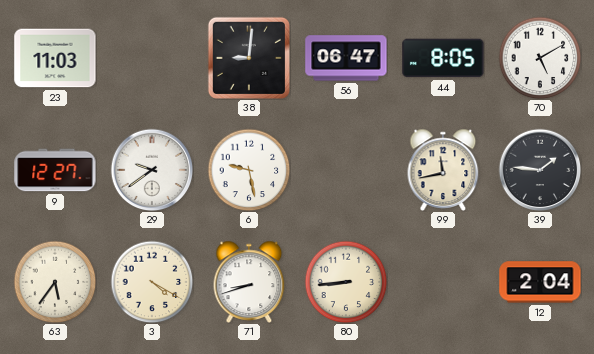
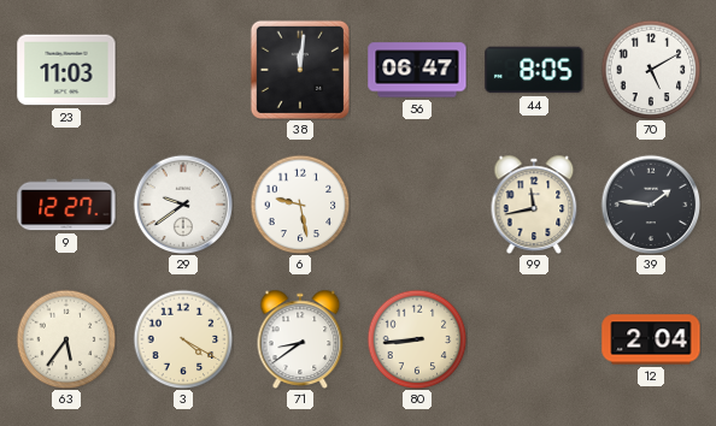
38: 9:01 -> 12:01
71: 8:42 -> 8:39
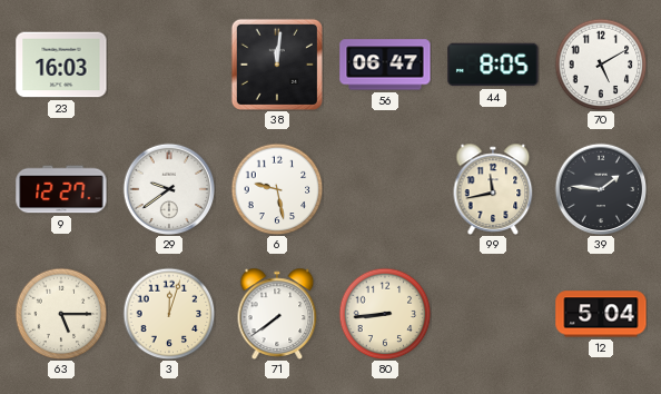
23: 11:03 -> 16:03
63: 5:36 -> 5:15
3: 4:20 -> 12:03
71: 8:39 -> 7:39
12: 2:04 -> 5:04
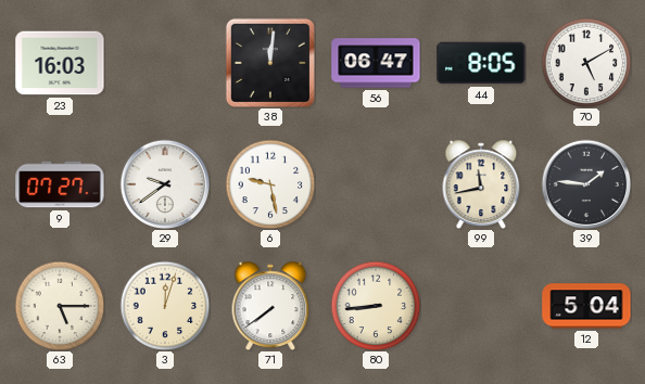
9: 12:27 -> 07:27
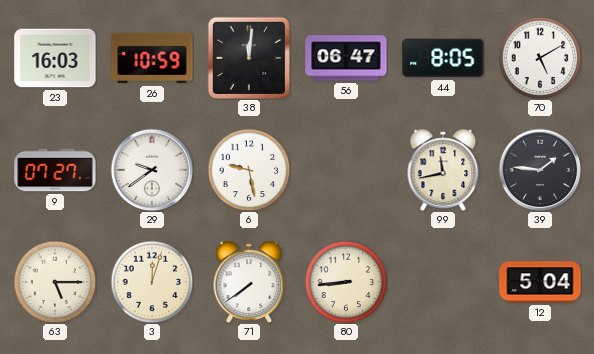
26: none -> 10:59
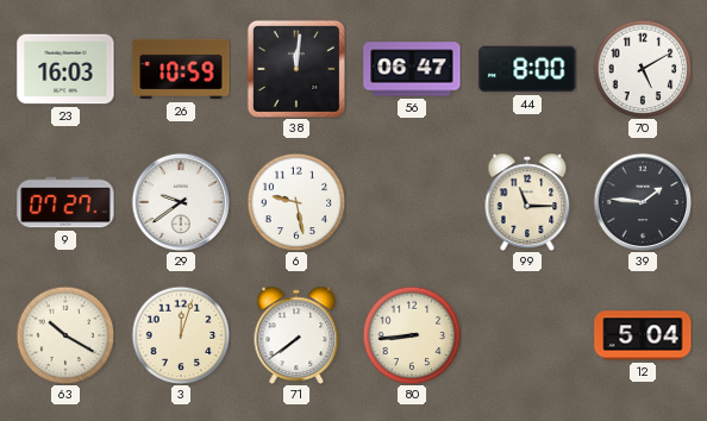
44: 8:05 -> 8:00
99: 11:43 -> 11:15
63: 5:15 -> 10:20
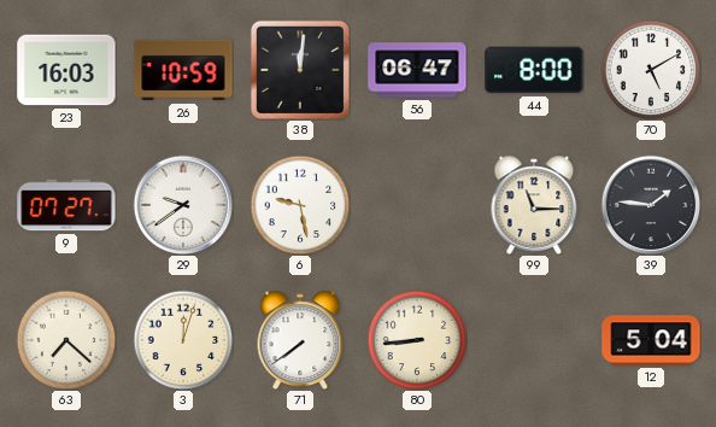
63: 10:20 -> 7:22
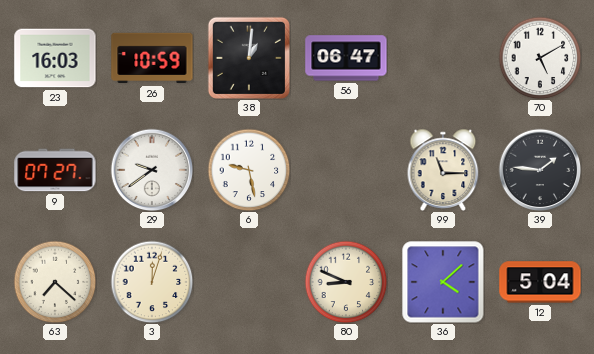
38: 12:01 -> 1:01
44: 8:00 -> none
71: 7:39 -> none
80: 8:44 -> 8:49
36: none -> 4:08
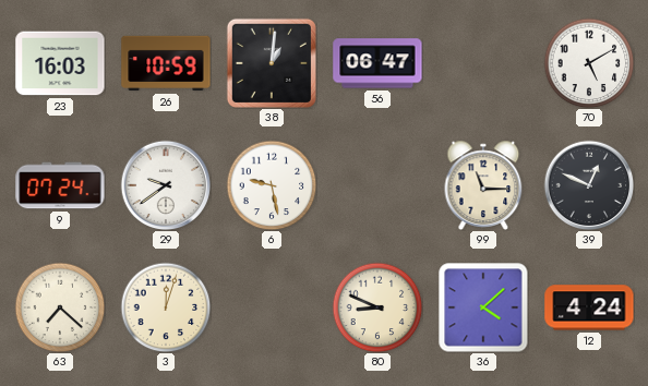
9: 07:27 -> 07:24
39: 1:46 -> 12:49
12: 5:04 -> 4:24
